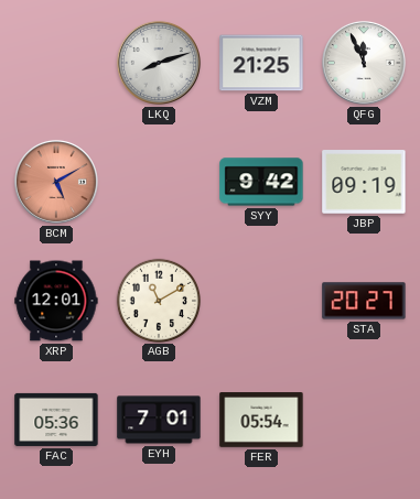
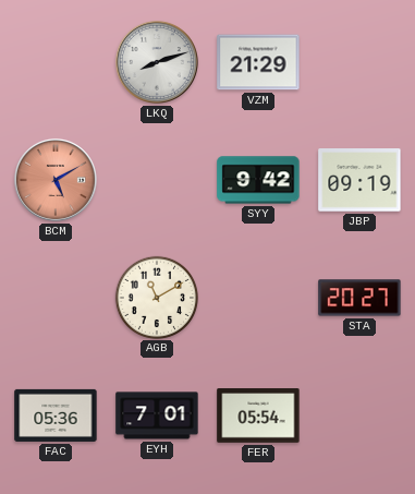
VZM: 21:25 -> 21:29
QFG: 11:56 -> none
XRP: 12:01 -> none
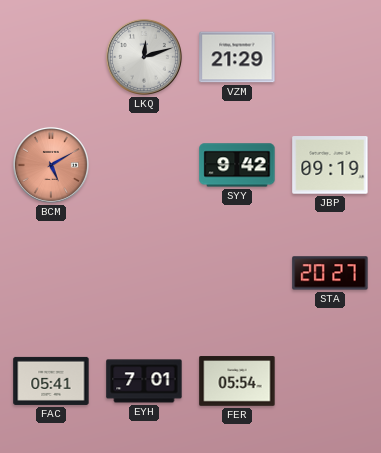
LKQ: 8:12 -> 12:12
AGB: 11:10 -> none
FAC: 05:36 -> 05:41
